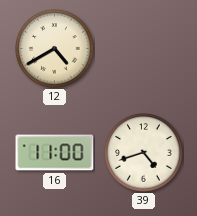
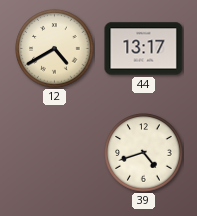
44: none -> 13:17
16: 11:00 -> none
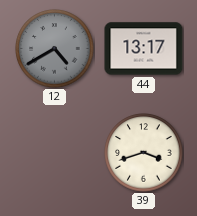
12 dial: cream -> grey
39: 4:42 -> 3:42
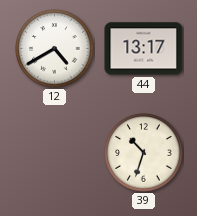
12 dial: grey -> white
39: 3:42 -> 10:33
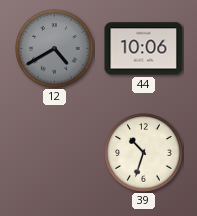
12 dial: white -> grey
44: 13:17 -> 10:06
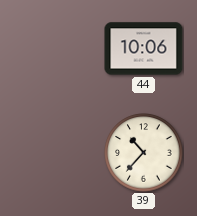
12: 4:40 -> none
39: 10:33 -> 10:37
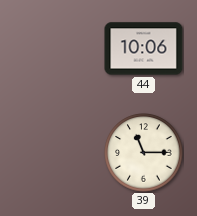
39: 10:37 -> 11:15
